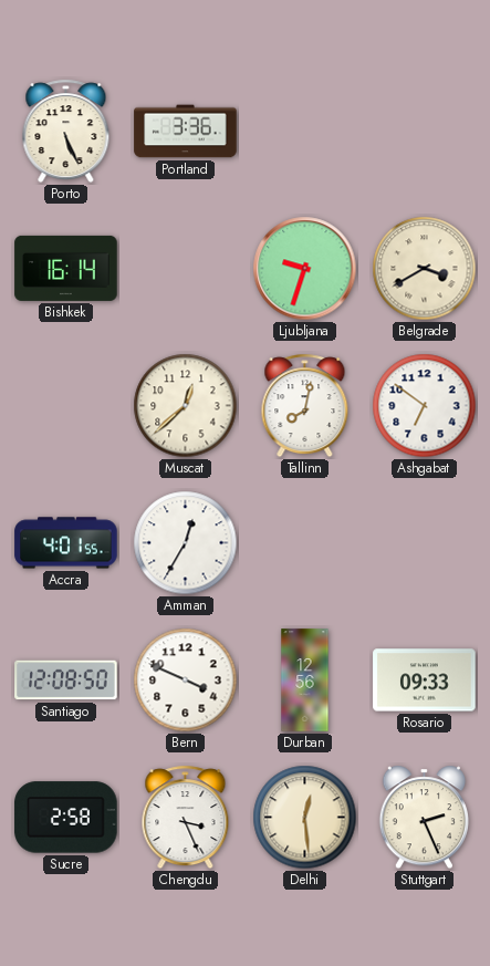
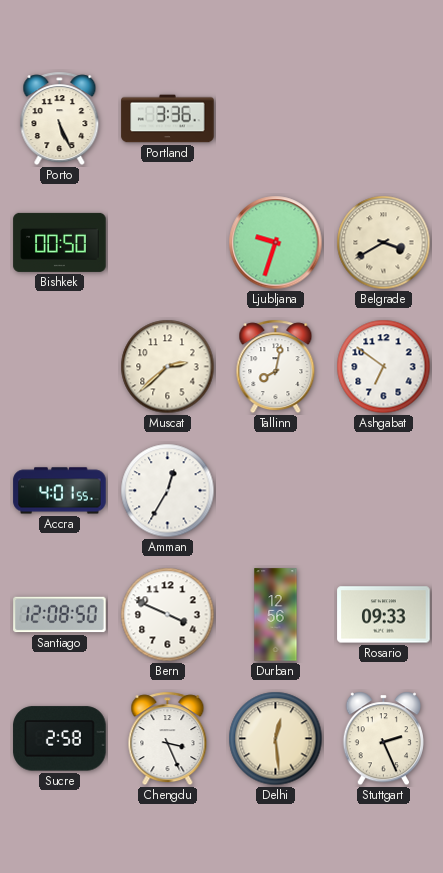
Bishkek: 16:14 -> 00:50
Muscat: 12:38 -> 2:38
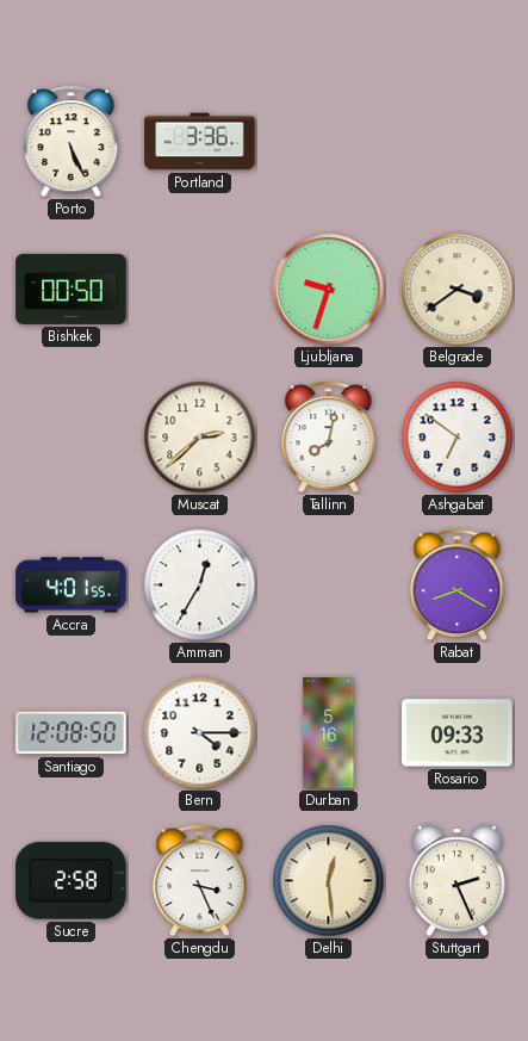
Belgrade: 3:40 -> 3:39
Rabat: none -> 8:20
Bern: 3:49 -> 4:15
Durban: 12:56 -> 5:16
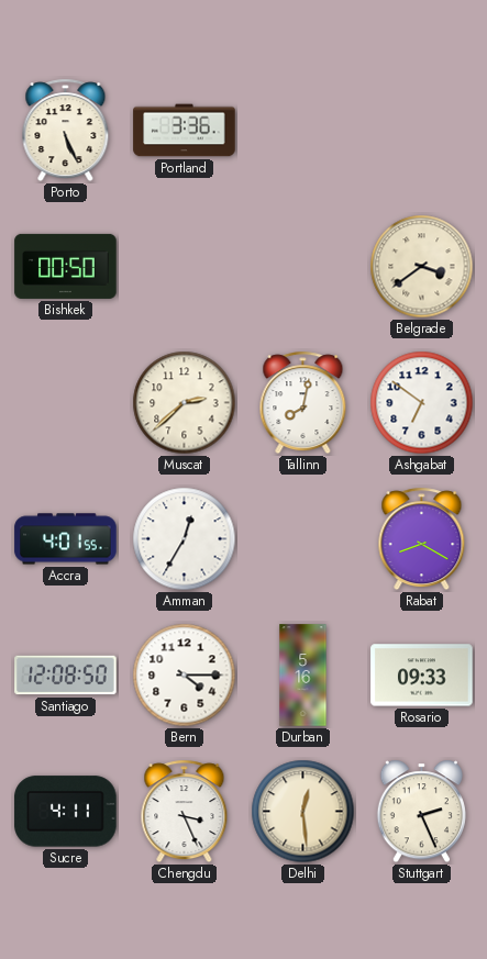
Ljubljana: 9:33 -> none
Sucre: 2:58 -> 4:11
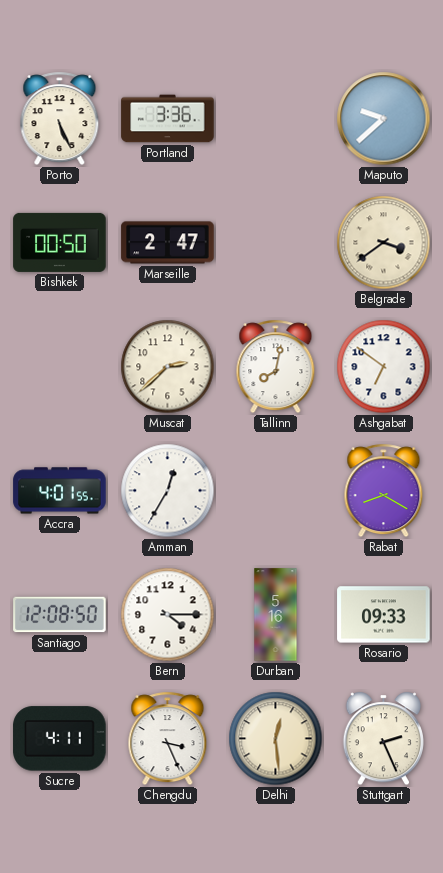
Maputo: none -> 9:38
Marseille: none -> 2:47
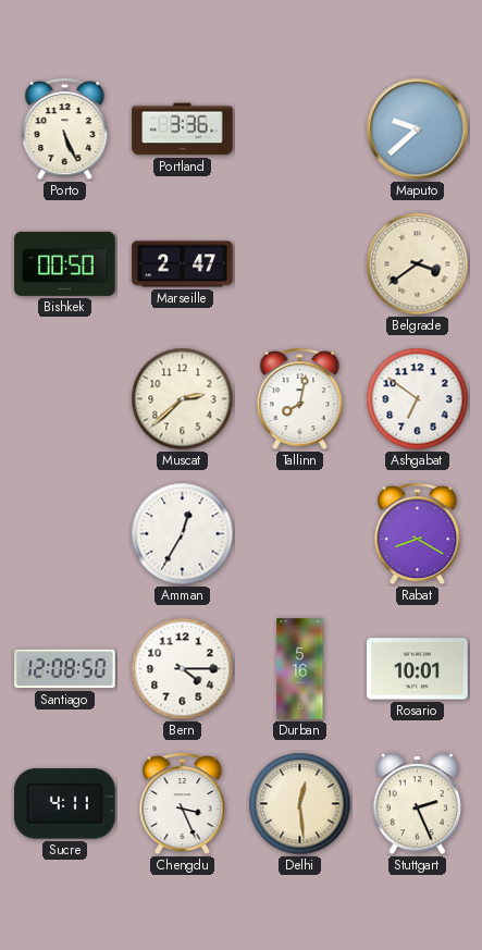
Accra: 4:01 -> none
Rosario: 09:33 -> 10:01
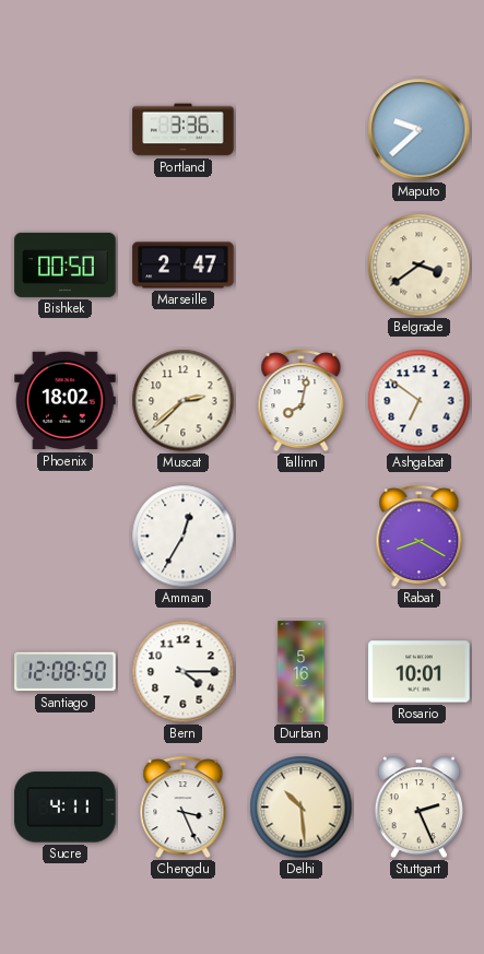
Porto: 5:26 -> none
Phoenix: none -> 18:02
Delhi: 12:29 -> 10:29
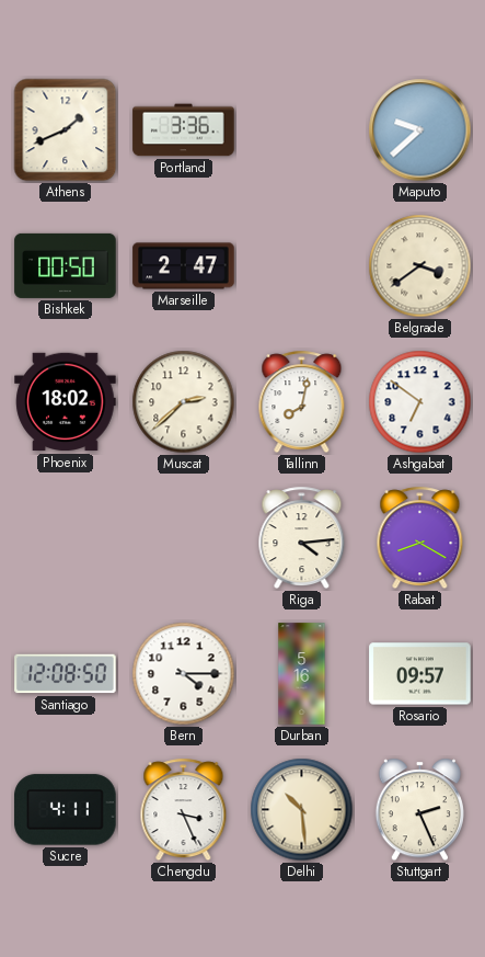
Athens: none -> 1:41
Amman: 12:35 -> none
Riga: none -> 4:14
Rosario: 10:01 -> 09:57
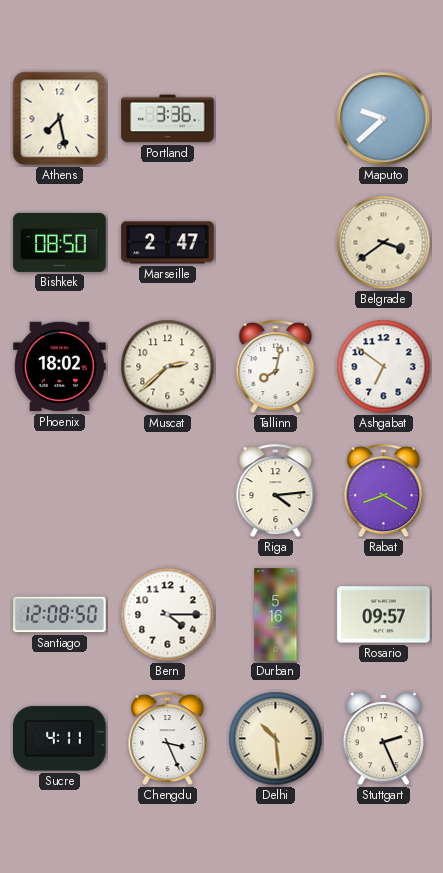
Athens: 1:41 -> 7:28
Bishkek: 00:50 -> 08:50
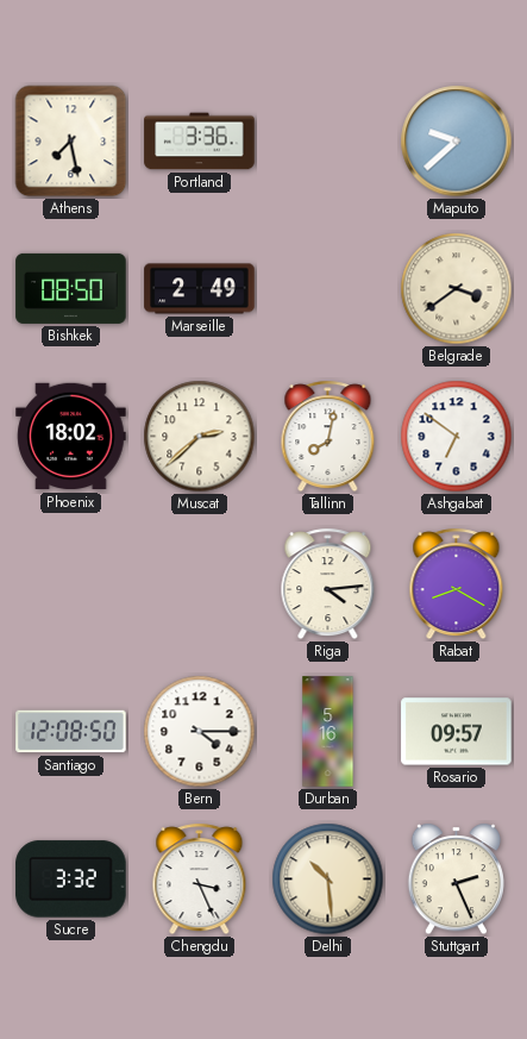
Marseille: 2:47 -> 2:49
Sucre: 4:11 -> 3:32
